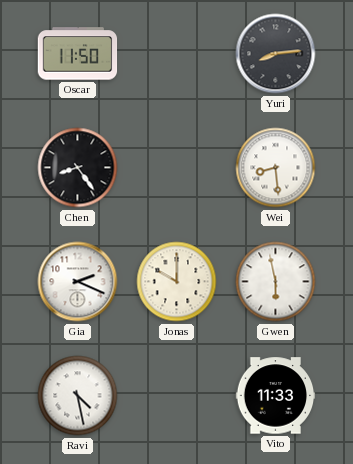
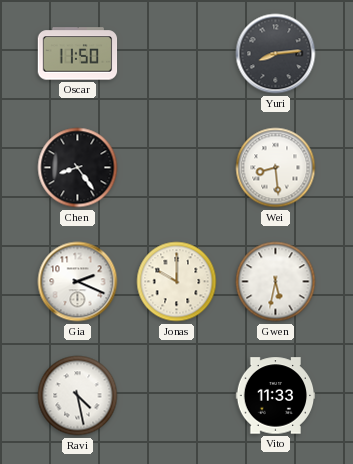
Gwen: 5:58 -> 5:32
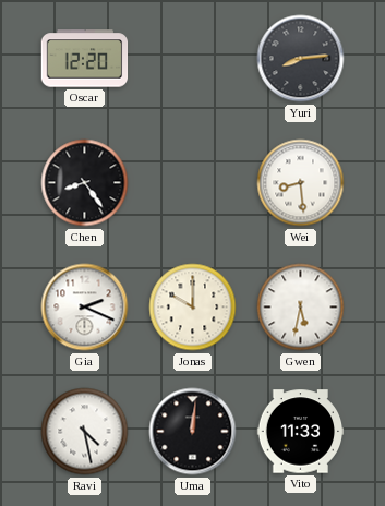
Oscar: 11:50 -> 12:20
Uma: none -> 12:01
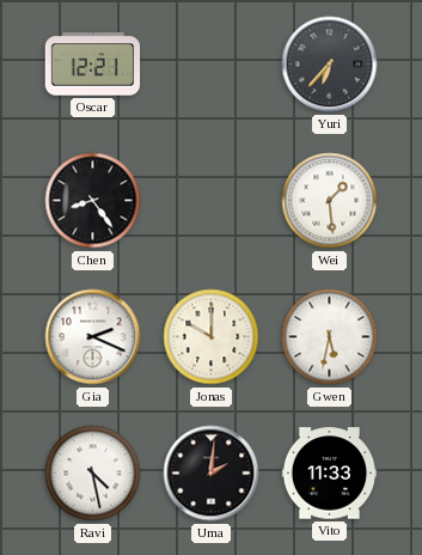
Oscar: 12:20 -> 12:21
Yuri: 8:14 -> 6:37
Wei: 8:29 -> 1:29
Uma: 12:01 -> 2:01
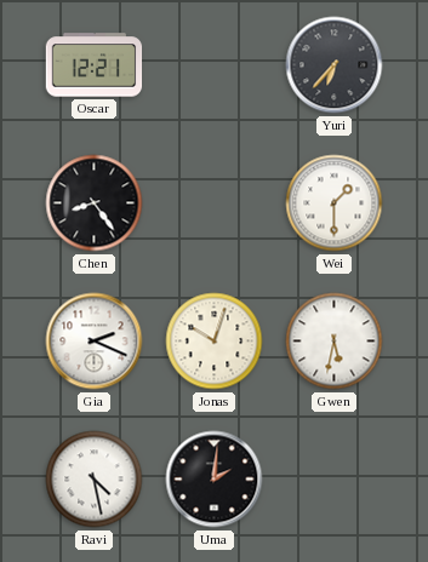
Wei: 1:29 -> 1:30
Jonas: 10:00 -> 10:03
Vito: 11:33 -> none
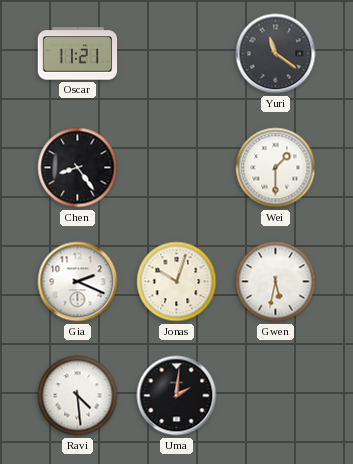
Oscar: 12:21 -> 11:21
Yuri: 6:37 -> 11:21
Ravi: 4:28 -> 4:29
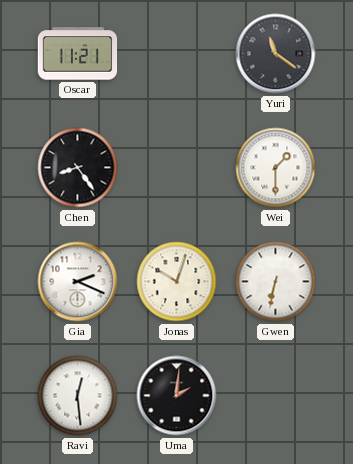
Gwen: 5:32 -> 6:32
Ravi: 4:29 -> 12:29
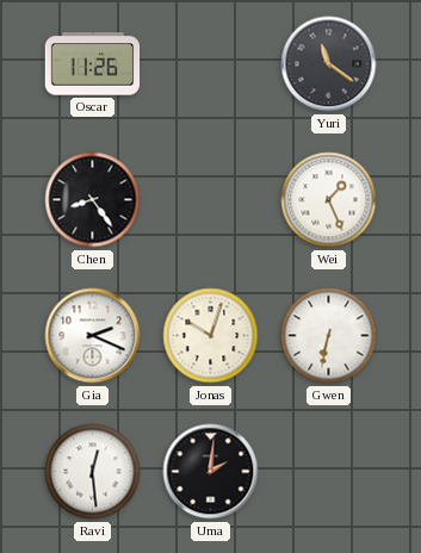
Oscar: 11:21 -> 11:26
Wei: 1:30 -> 1:26
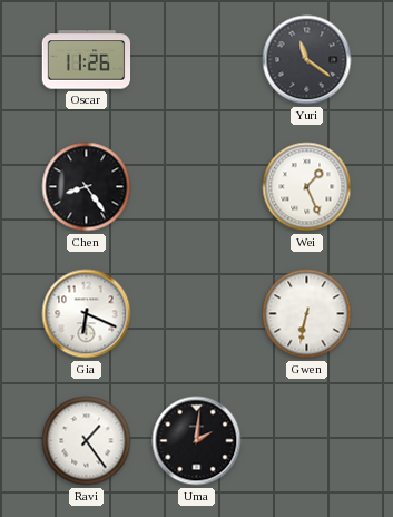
Gia: 2:19 -> 6:19
Jonas: 10:03 -> none
Ravi: 12:29 -> 1:24
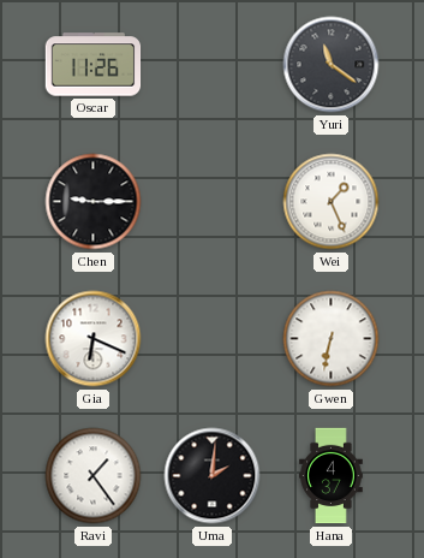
Chen: 8:24 -> 9:15
Hana: none -> 4:37
